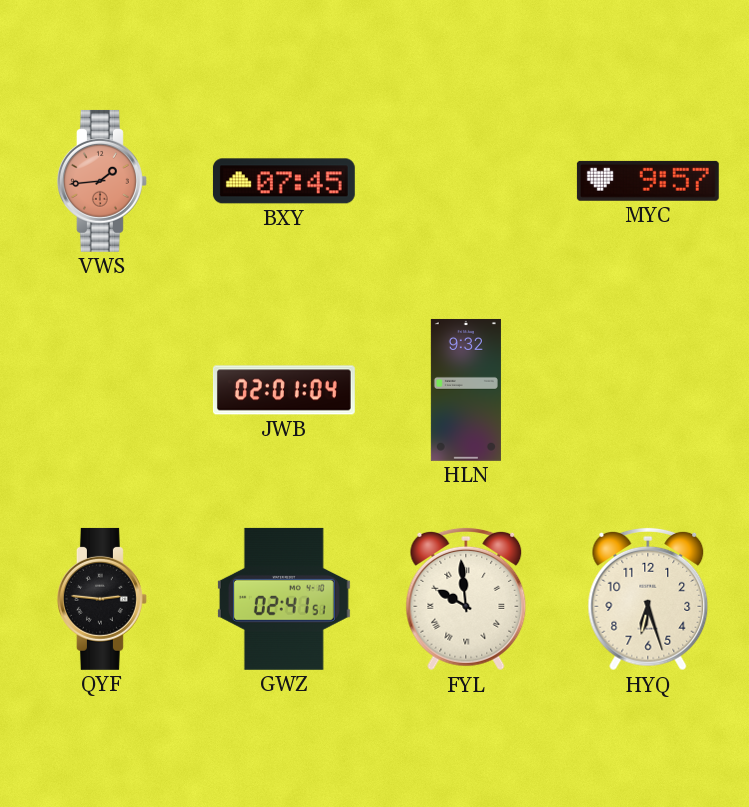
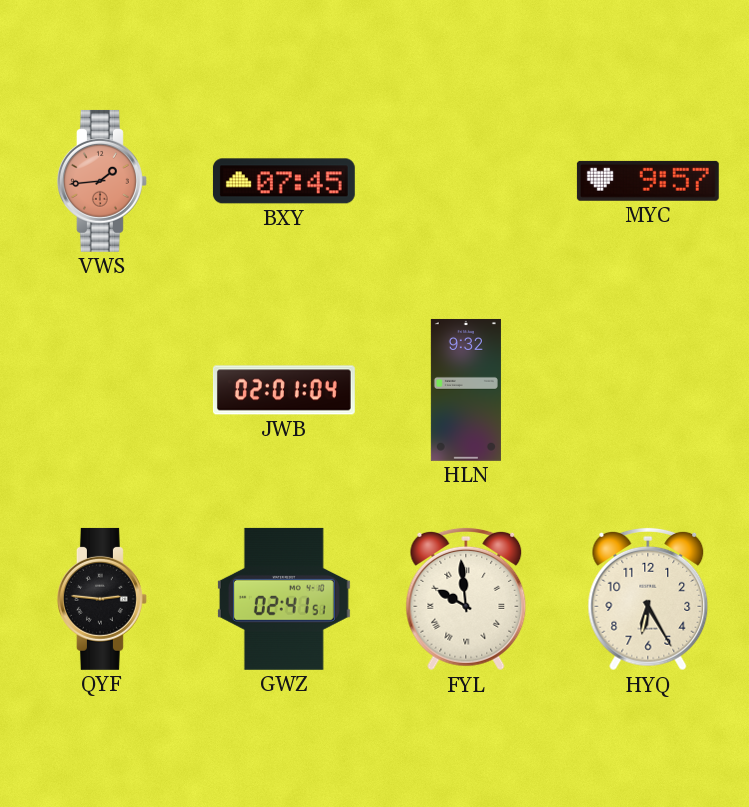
HYQ: 6:27 -> 6:25
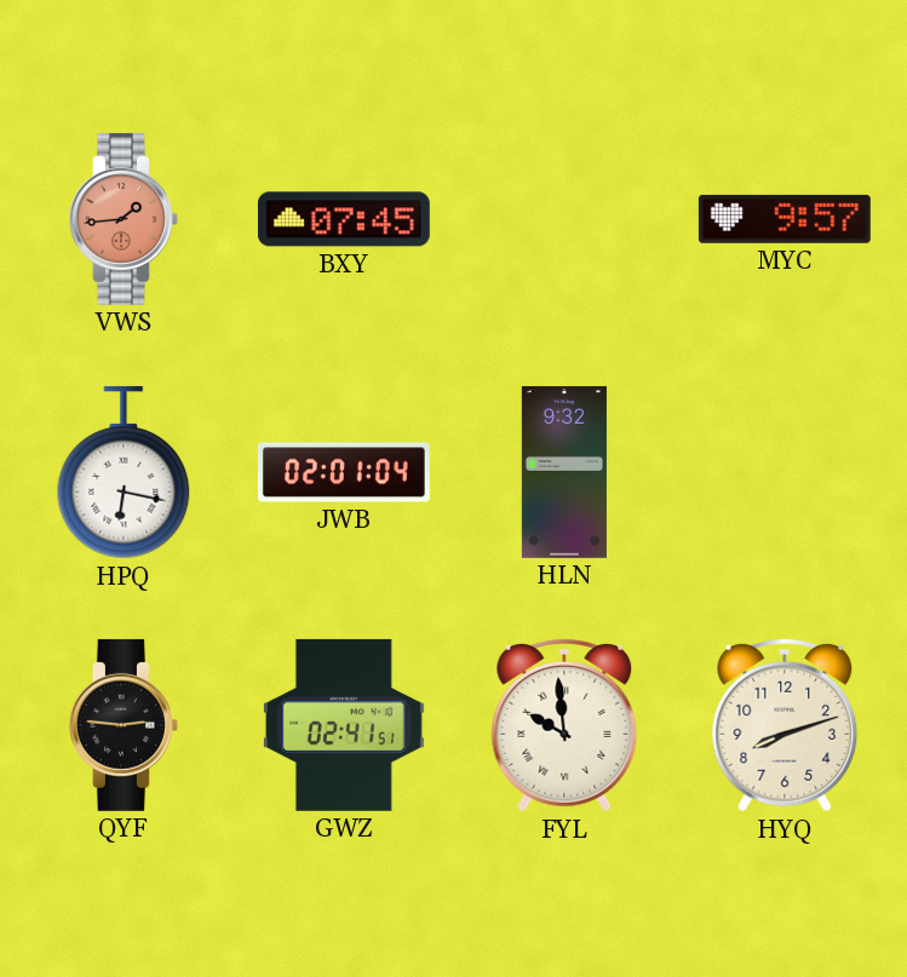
HPQ: none -> 6:17
HYQ: 6:25 -> 8:12
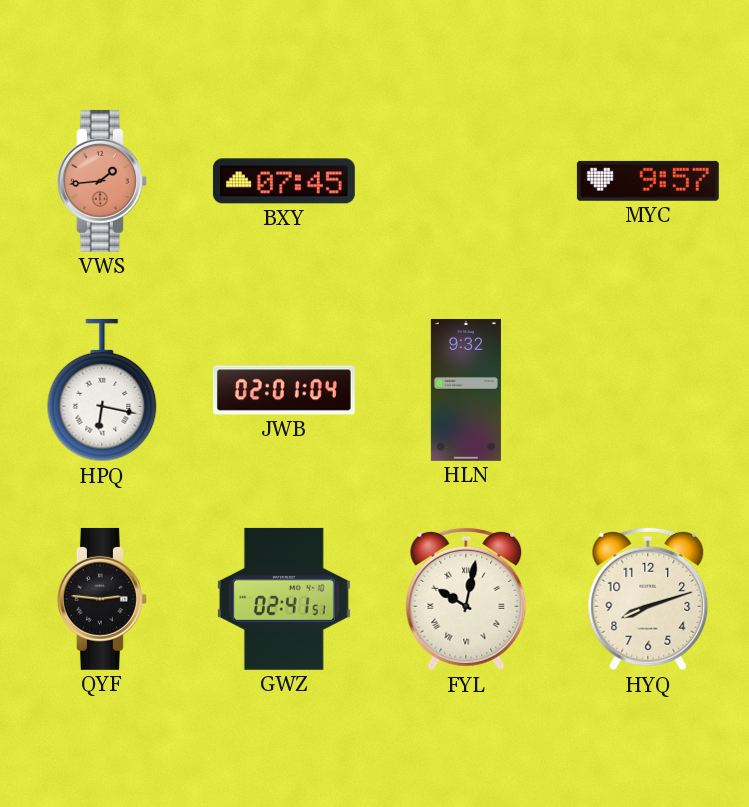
FYL: 9:59 -> 10:02
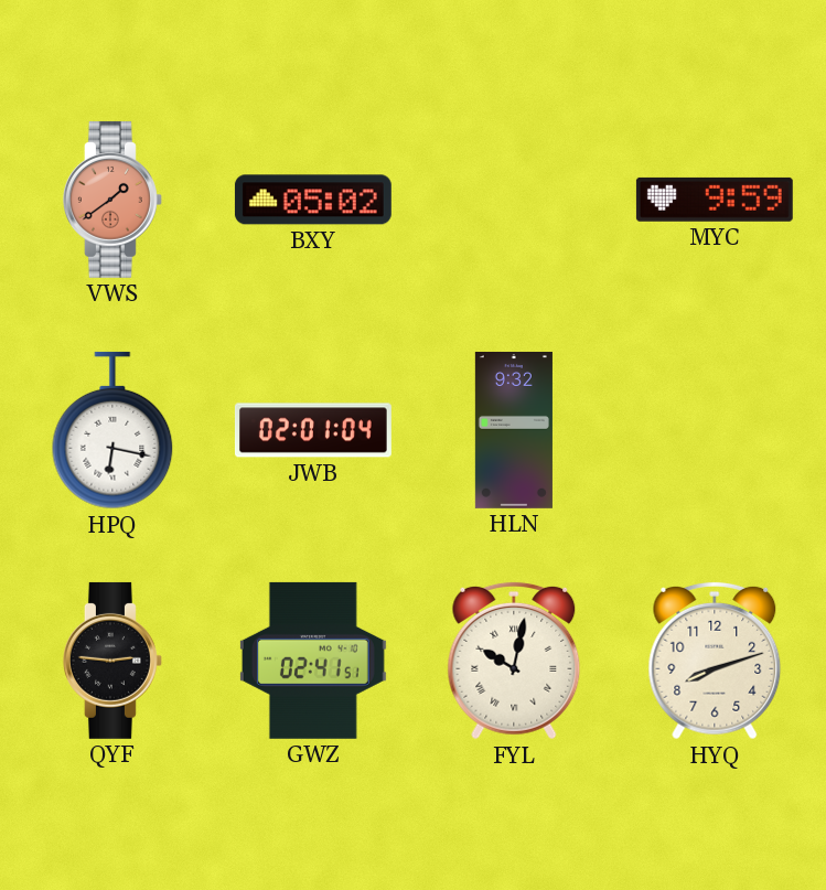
VWS: 1:44 -> 1:39
BXY: 07:45 -> 05:02
MYC: 9:57 -> 9:59
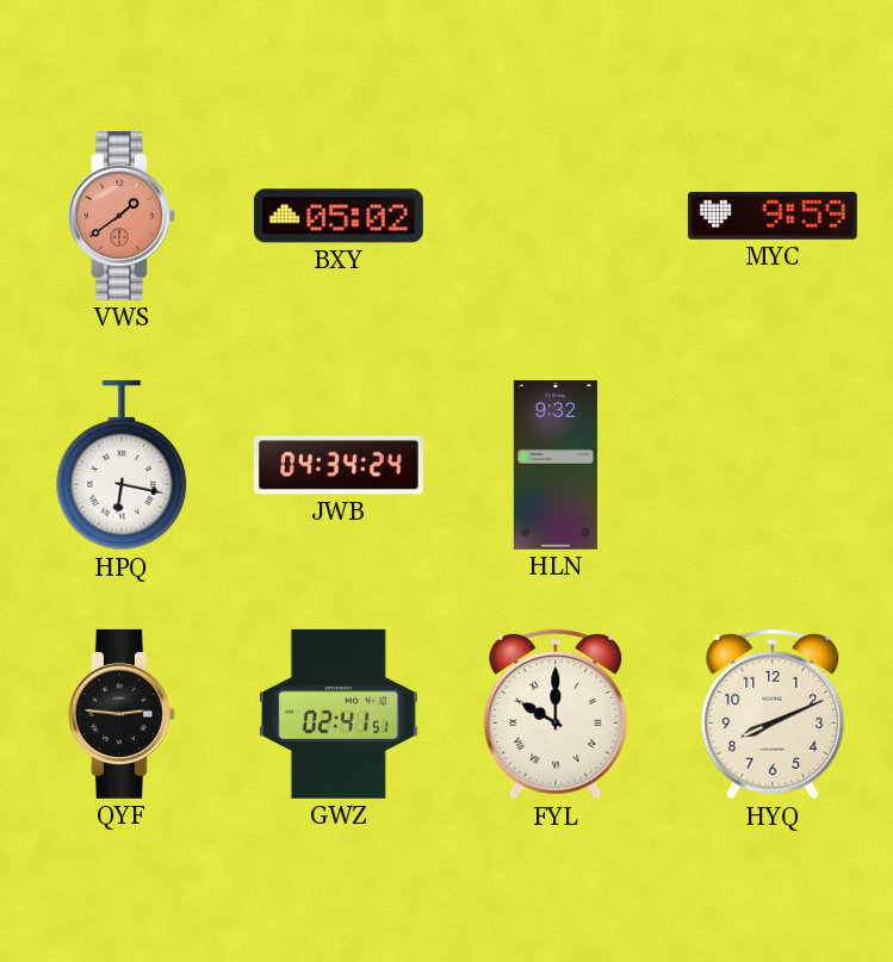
JWB: 02:01 -> 04:34
FYL: 10:02 -> 10:00
HYQ: 8:12 -> 8:11
